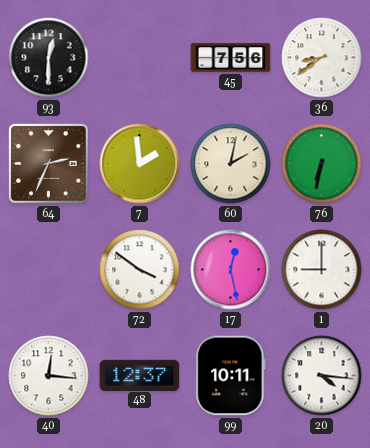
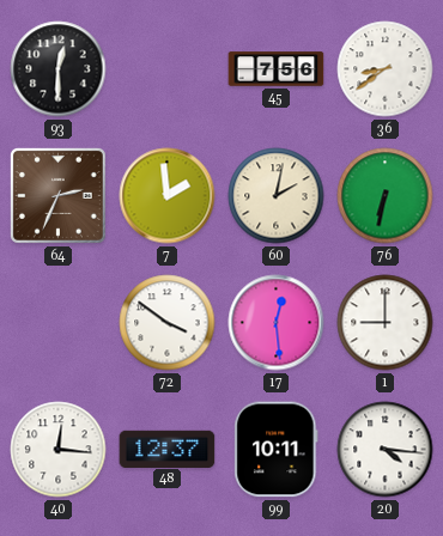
17: 12:28 -> 12:29
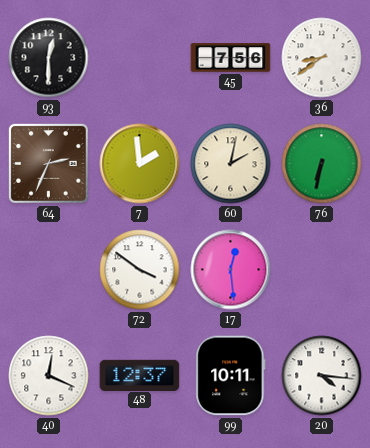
1: 9:00 -> none
40: 12:16 -> 12:19
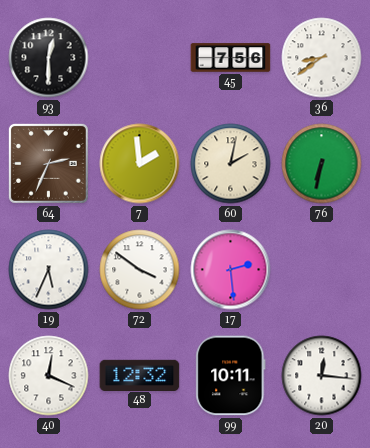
19: none -> 5:34
17: 12:29 -> 2:29
48: 12:37 -> 12:32
20: 4:16 -> 12:16
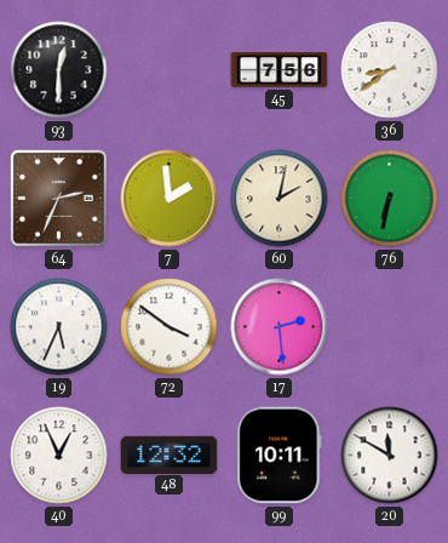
40: 12:19 -> 12:56
20: 12:16 -> 11:50
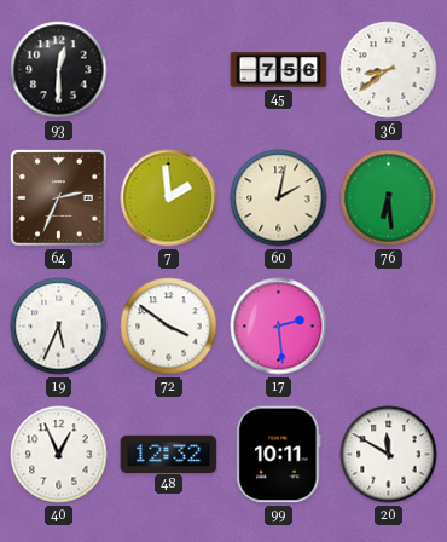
76: 6:32 -> 6:29
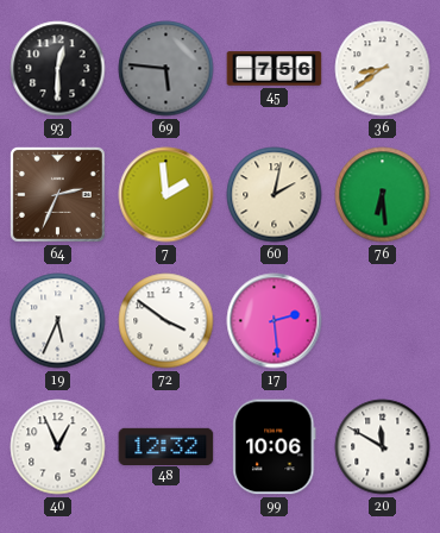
69: none -> 5:46
99: 10:11 -> 10:06
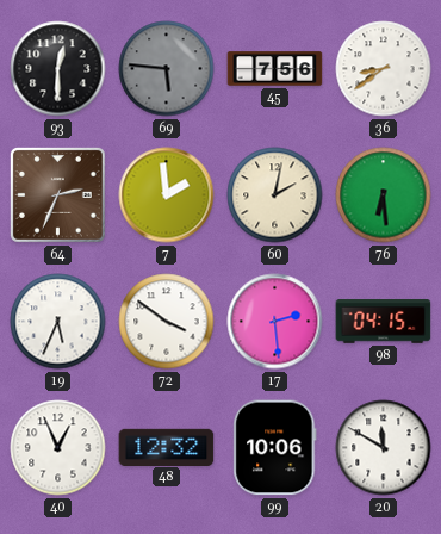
98: none -> 04:15
